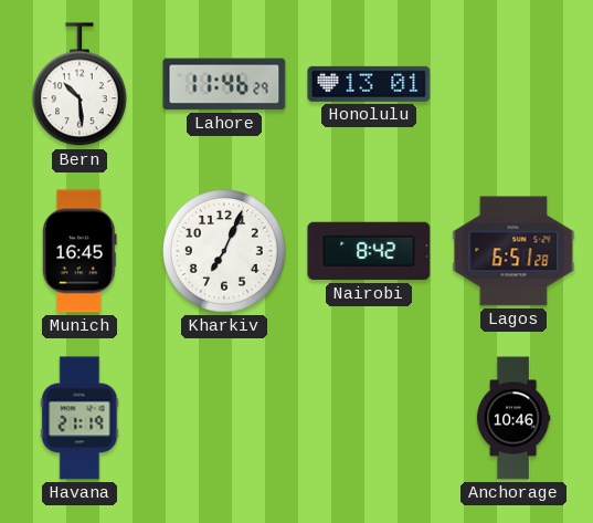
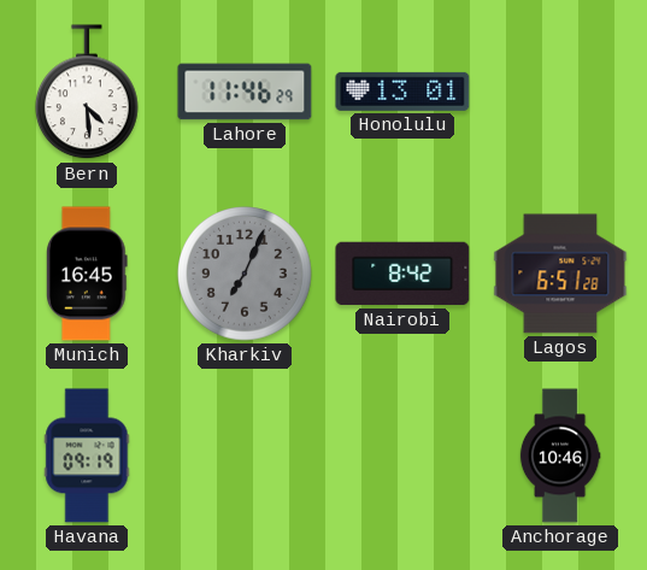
Bern: 10:29 -> 4:29
Kharkiv dial: white -> grey
Havana: 21:19 -> 09:19
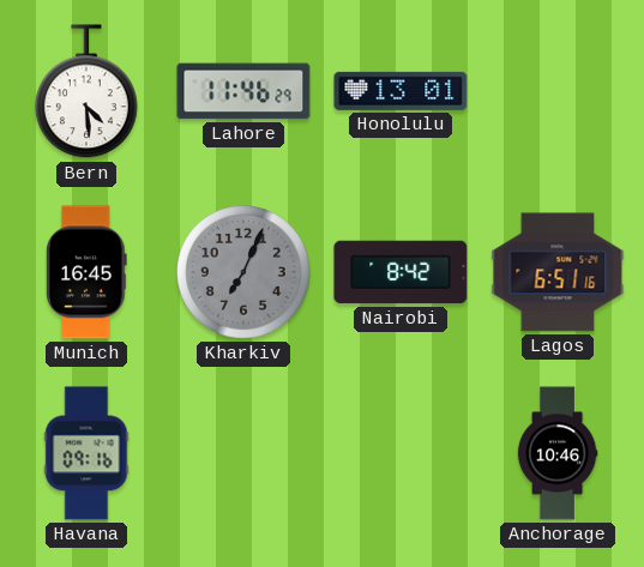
Lagos: 6:51:28 -> 6:51:16
Havana: 09:19 -> 09:16
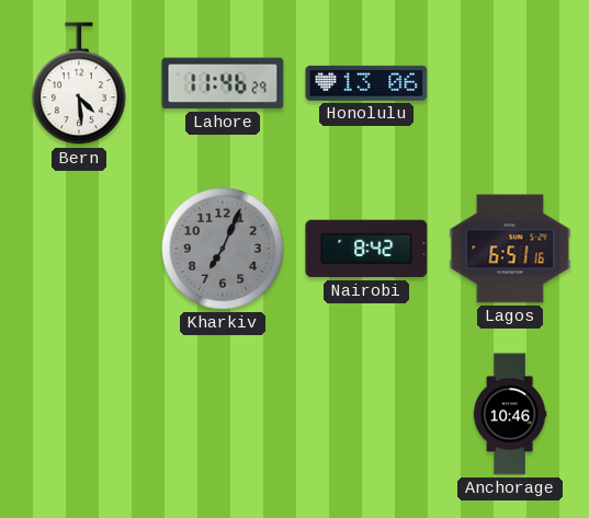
Honolulu: 13:01 -> 13:06
Munich: 16:45 -> none
Havana: 09:16 -> none
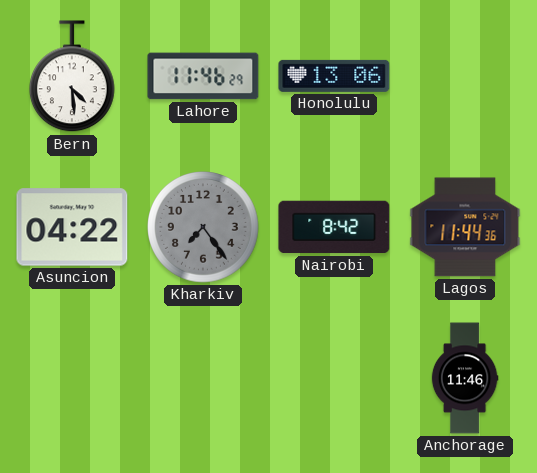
Asuncion: none -> 04:22
Kharkiv: 7:04 -> 7:24
Lagos: 6:51 -> 11:44
Anchorage: 10:46 -> 11:46
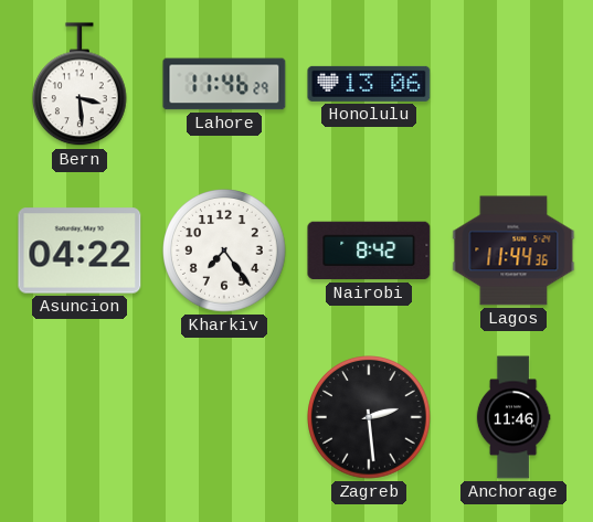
Bern: 4:29 -> 3:29
Kharkiv dial: grey -> white
Zagreb: none -> 2:29
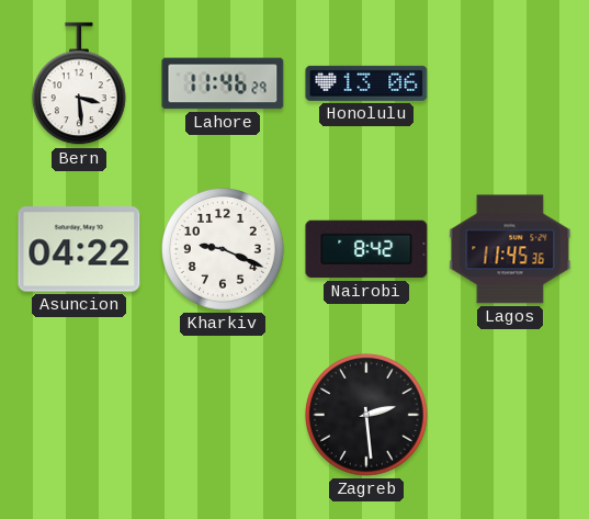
Kharkiv: 7:24 -> 9:19
Lagos: 11:44 -> 11:45
Anchorage: 11:46 -> none
